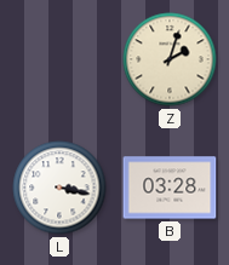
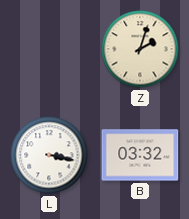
B: 03:28 -> 03:32
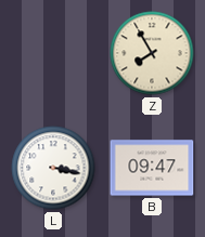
Z: 2:03 -> 7:55
B: 03:32 -> 09:47
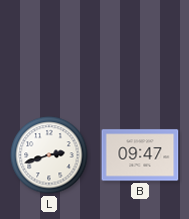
Z: 7:55 -> none
L: 3:17 -> 2:42
